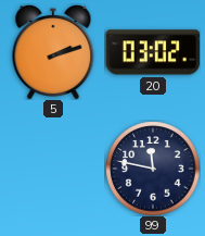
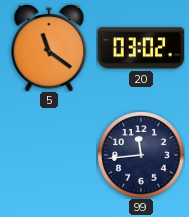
5: 2:12 -> 11:21
99: 11:47 -> 11:44
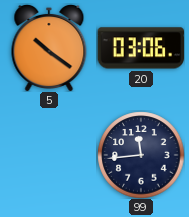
5: 11:21 -> 10:21
20: 03:02 -> 03:06
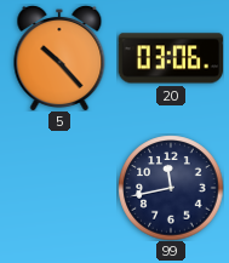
5: 10:21 -> 10:23
99: 11:44 -> 11:43
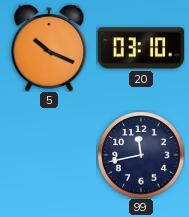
5: 10:23 -> 10:19
20: 03:06 -> 03:10
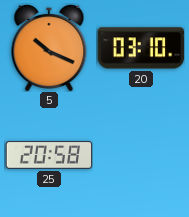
25: none -> 20:58
99: 11:43 -> none
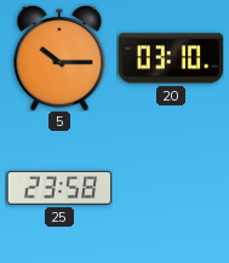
5: 10:19 -> 10:15
25: 20:58 -> 23:58
